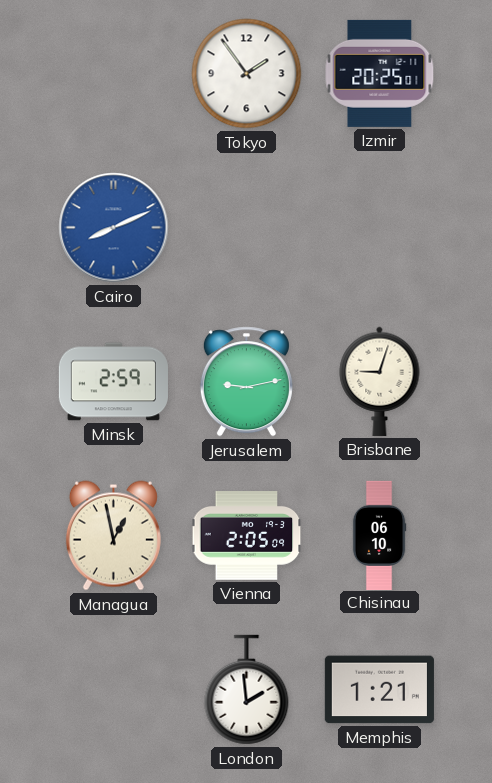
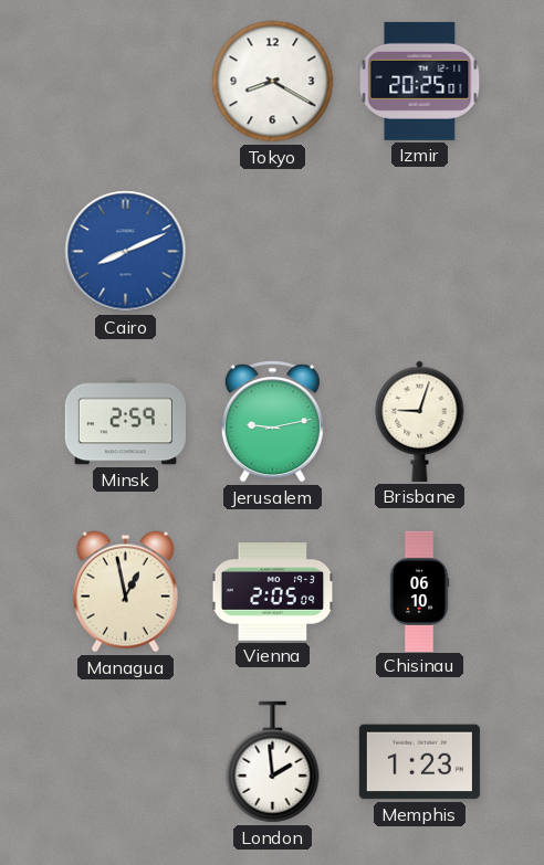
Tokyo: 1:54 -> 8:20
Memphis: 1:21 -> 1:23
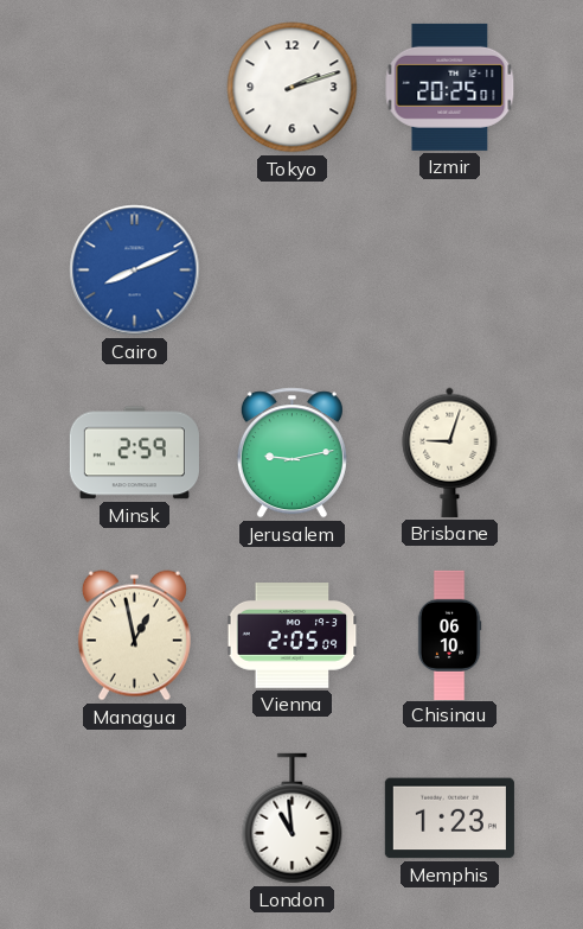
Tokyo: 8:20 -> 2:12
London: 1:59 -> 10:59
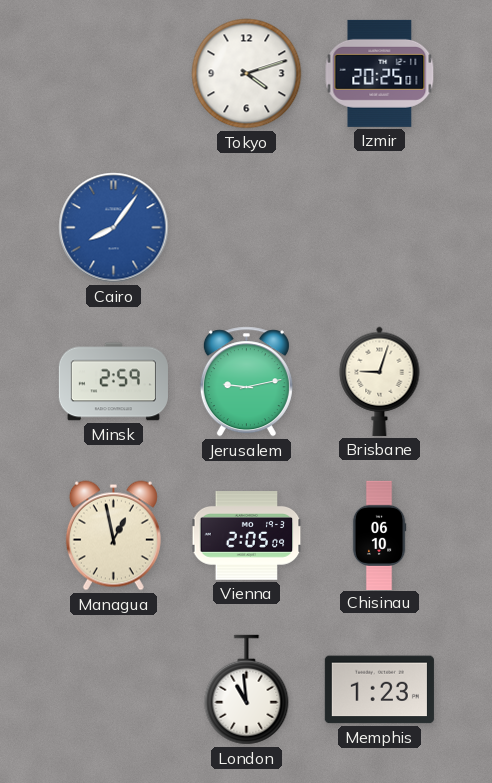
Tokyo: 2:12 -> 4:12
Cairo: 8:11 -> 8:06
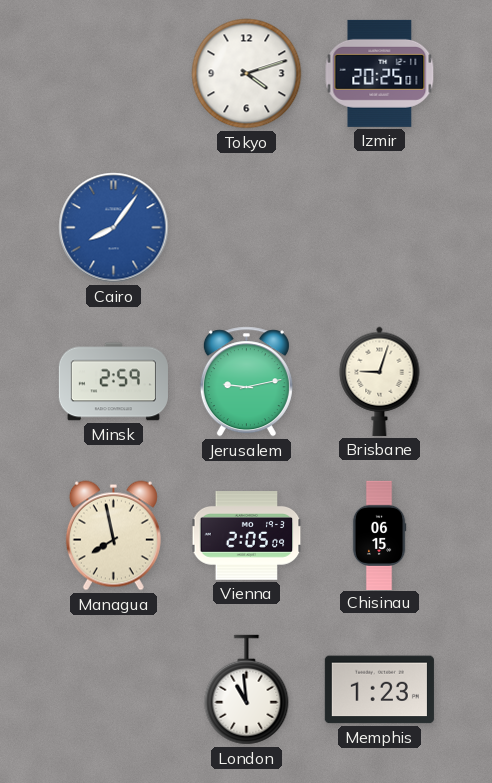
Managua: 12:58 -> 7:58
Chisinau: 06:10 -> 06:15
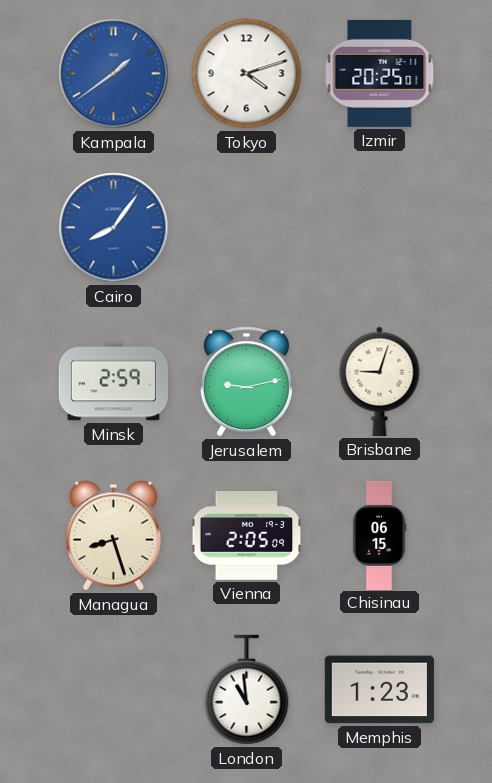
Kampala: none -> 1:39
Managua: 7:58 -> 8:27
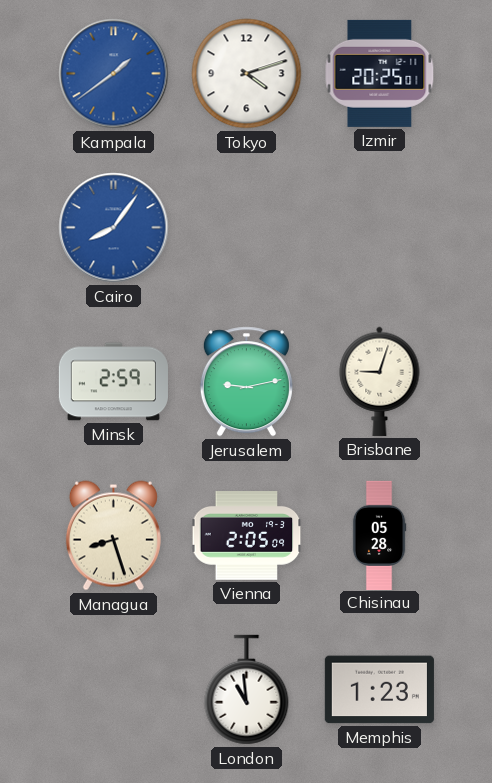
Chisinau: 06:15 -> 05:28
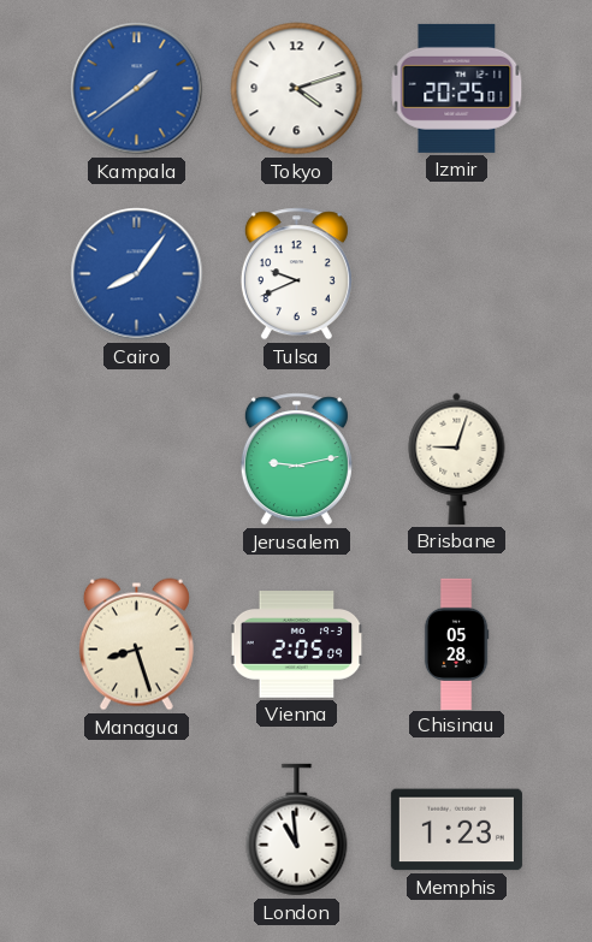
Tulsa: none -> 9:41
Minsk: 2:59 -> none
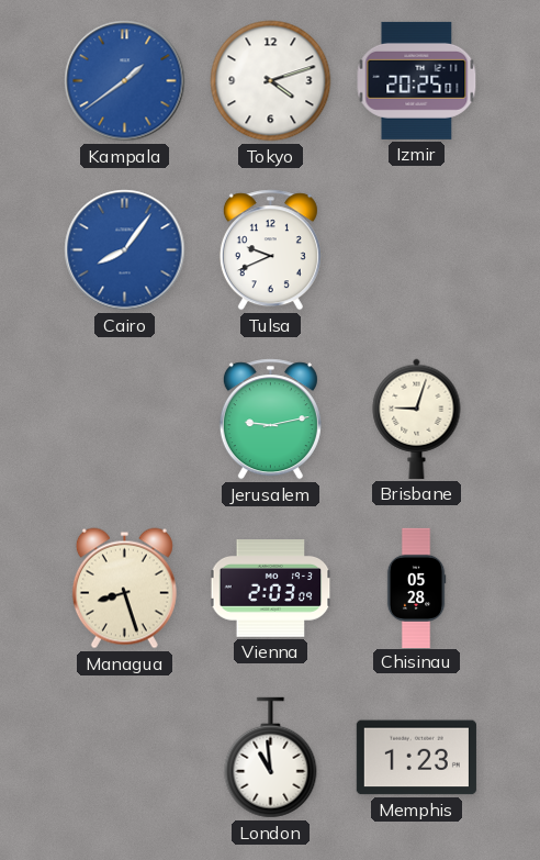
Vienna: 2:05 -> 2:03
